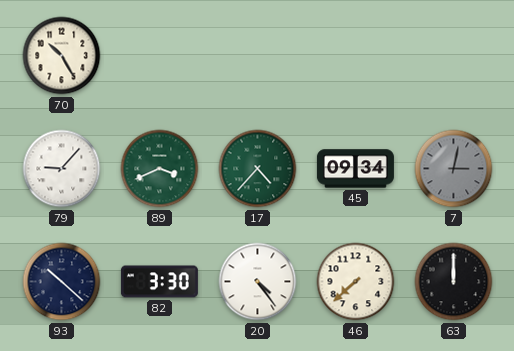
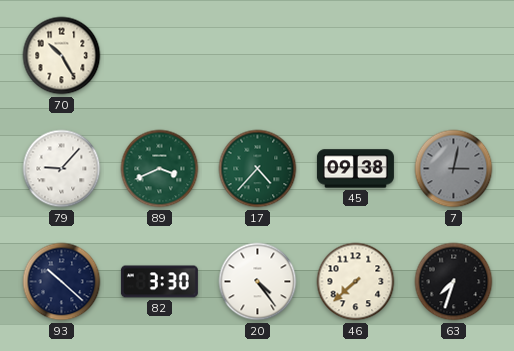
45: 09:34 -> 09:38
63: 12:00 -> 7:33
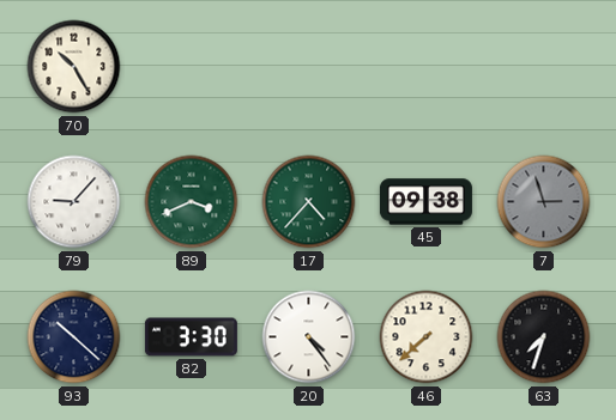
7: 3:02 -> 2:57
